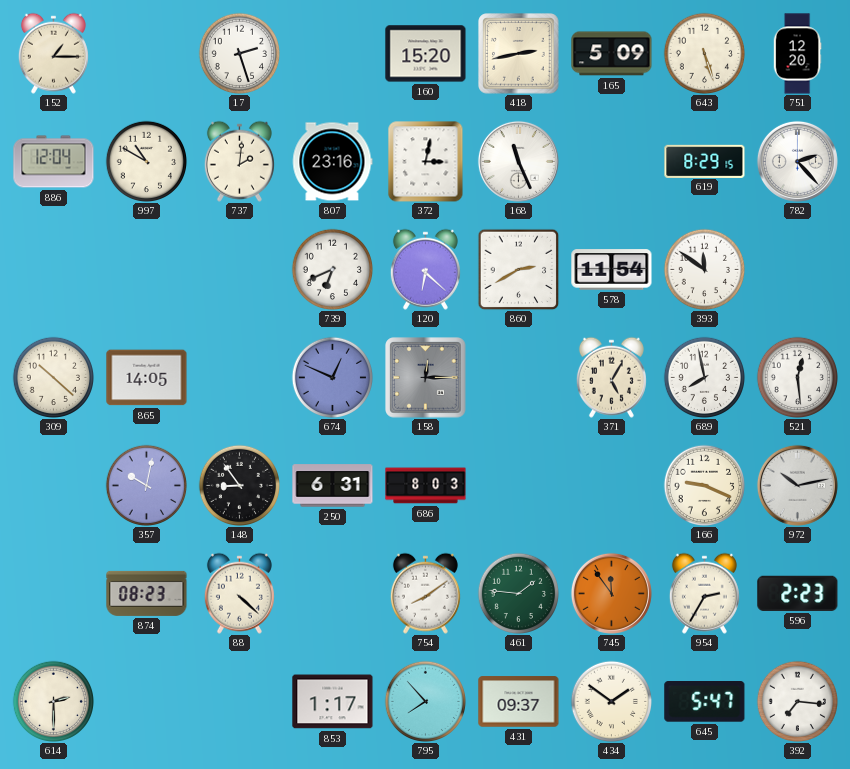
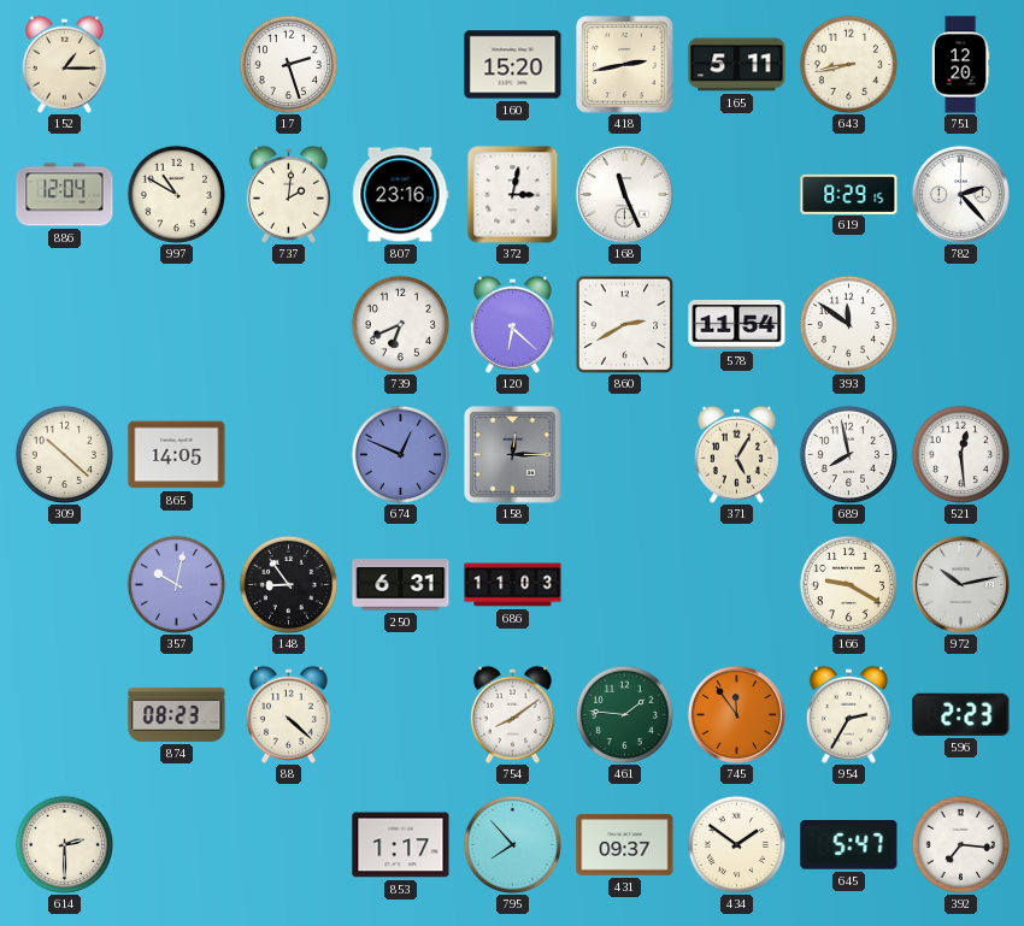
165: 5:09 -> 5:11
643: 5:27 -> 8:43
686: 8:03 -> 11:03
166: 9:19 -> 9:20
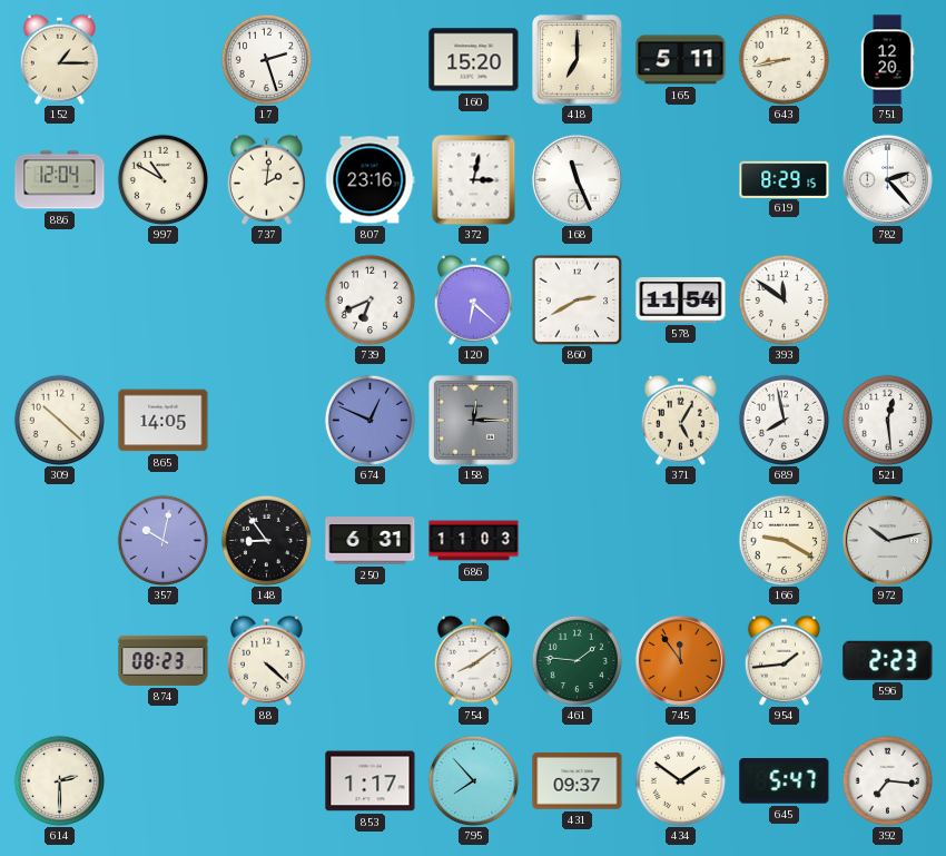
418: 2:43 -> 7:00
954: 2:35 -> 1:44
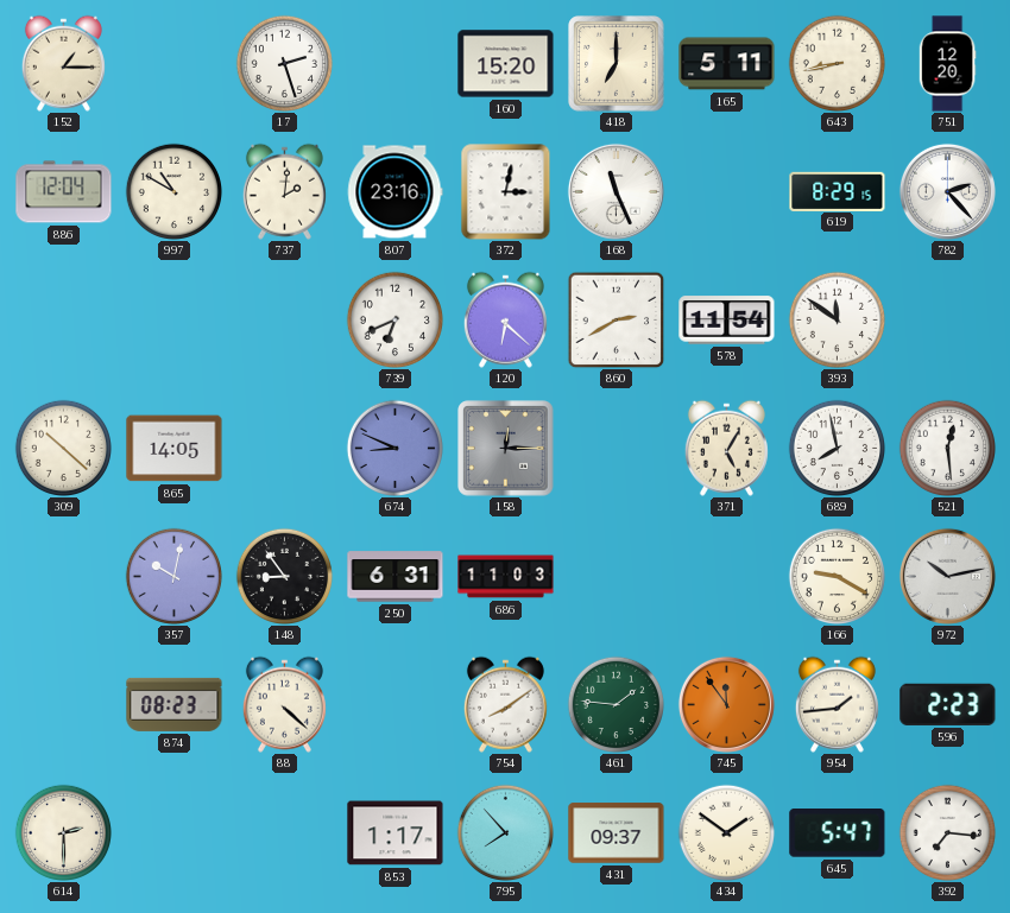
674: 12:49 -> 8:49
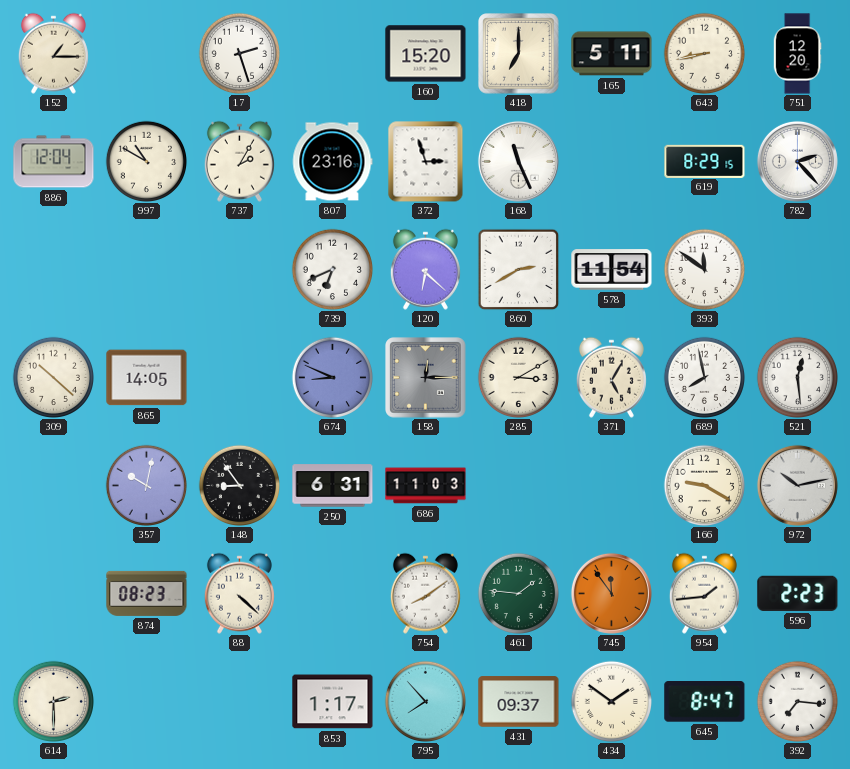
737: 2:01 -> 2:05
372: 3:02 -> 2:57
285: none -> 3:10
645: 5:47 -> 8:47
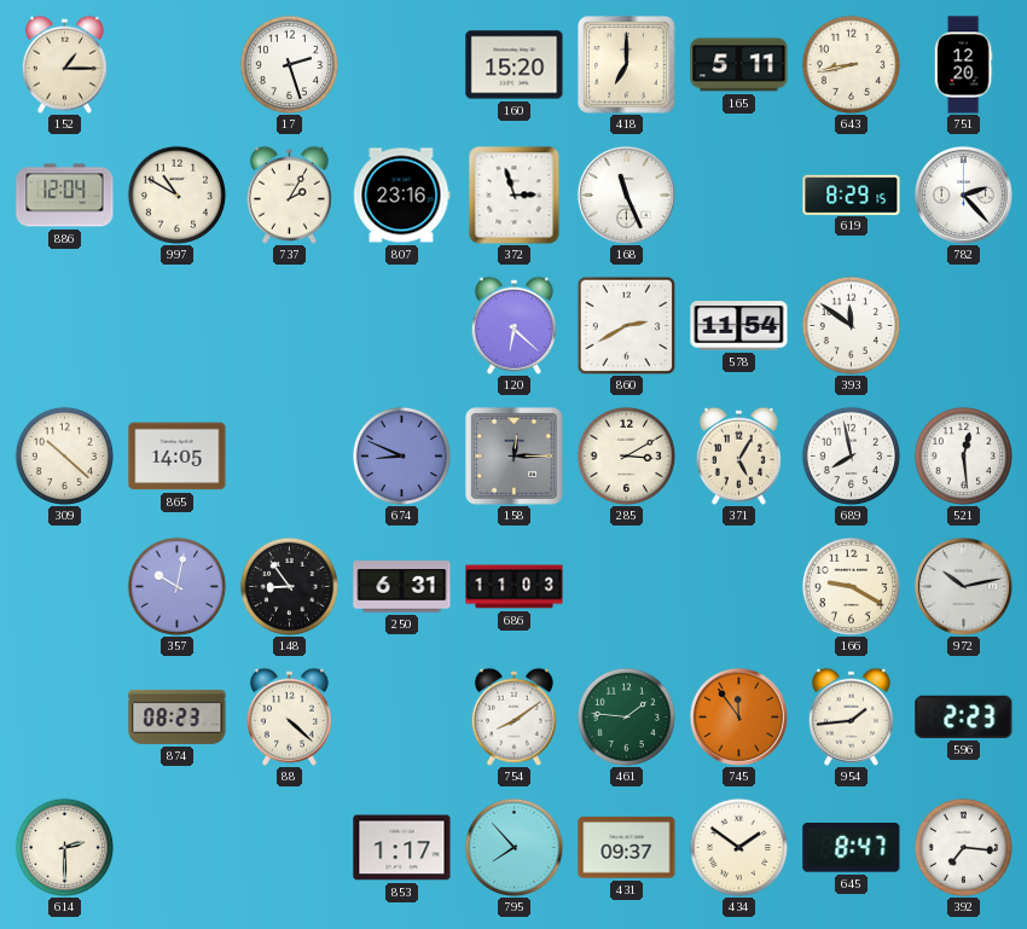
739: 6:41 -> none
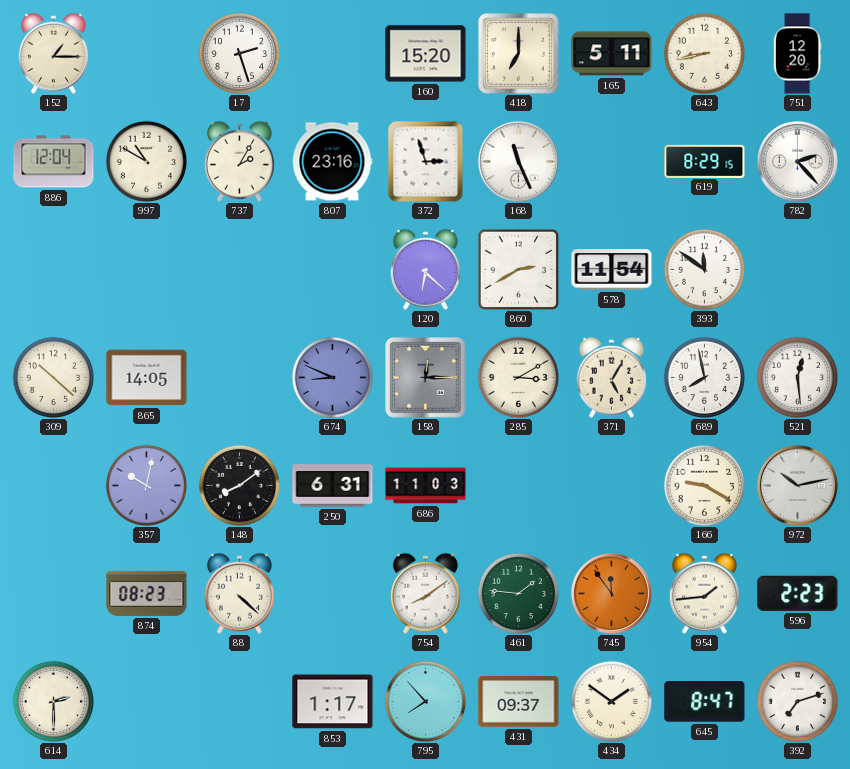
148: 8:54 -> 8:09
392: 7:16 -> 7:12
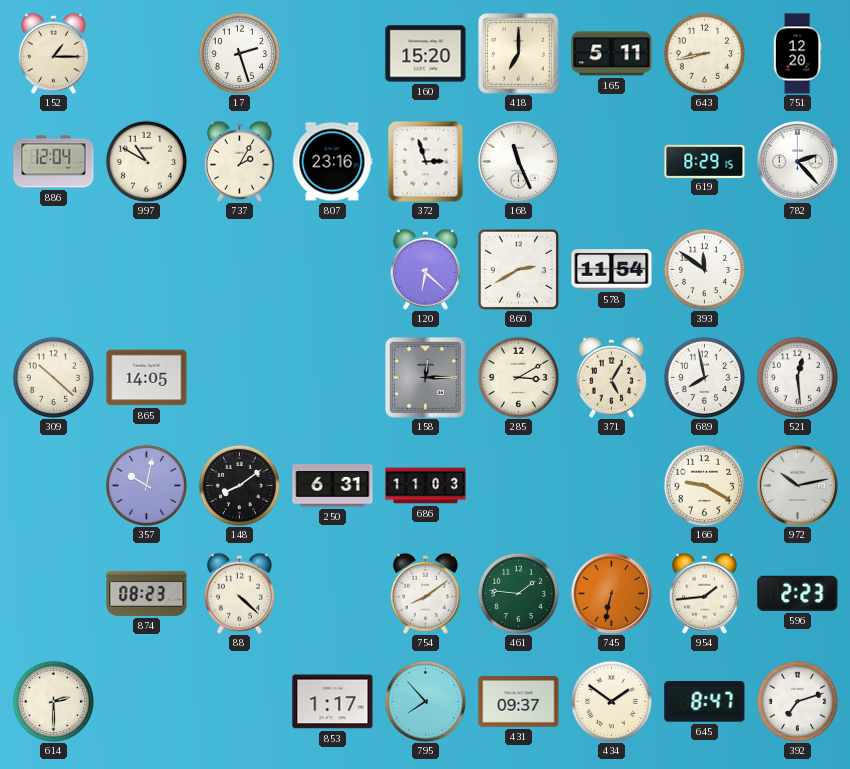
674: 8:49 -> none
745: 11:54 -> 6:32
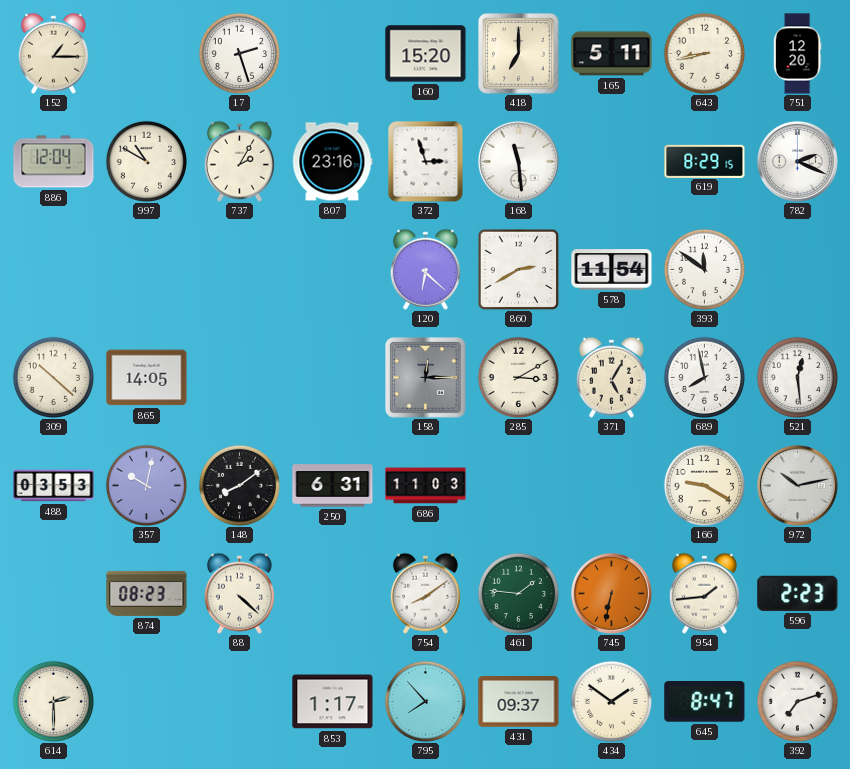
168: 11:26 -> 11:29
782: 2:23 -> 2:19
488: none -> 03:53
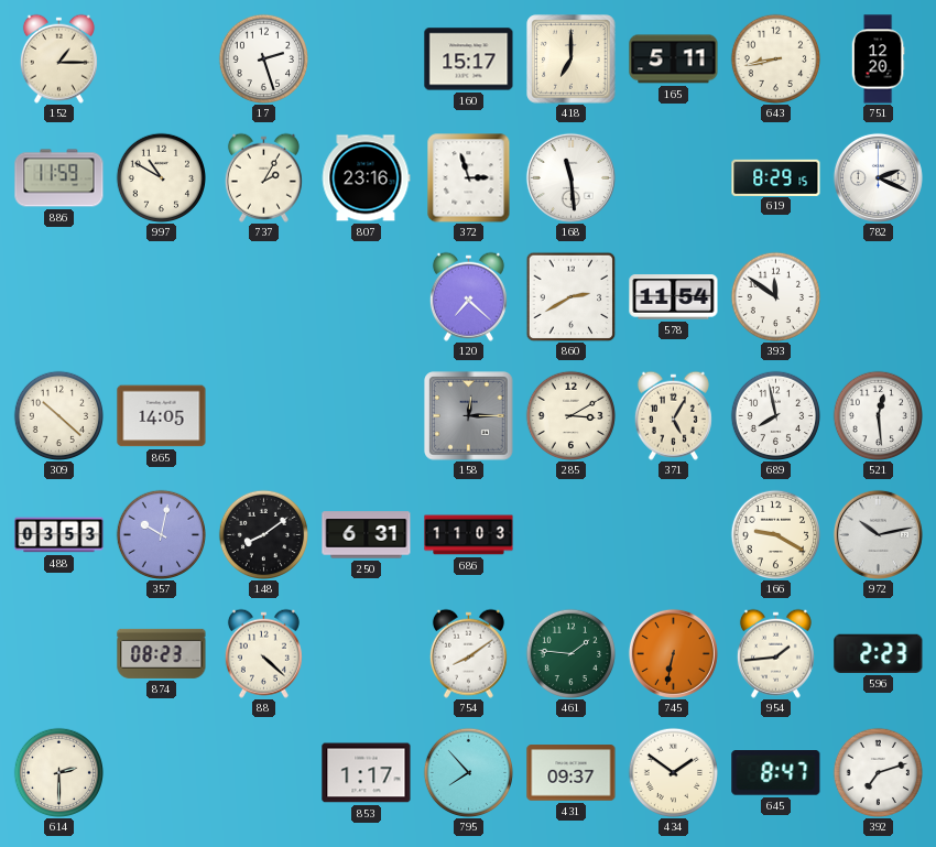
160: 15:20 -> 15:17
886: 12:04 -> 11:59
120: 6:22 -> 7:22
